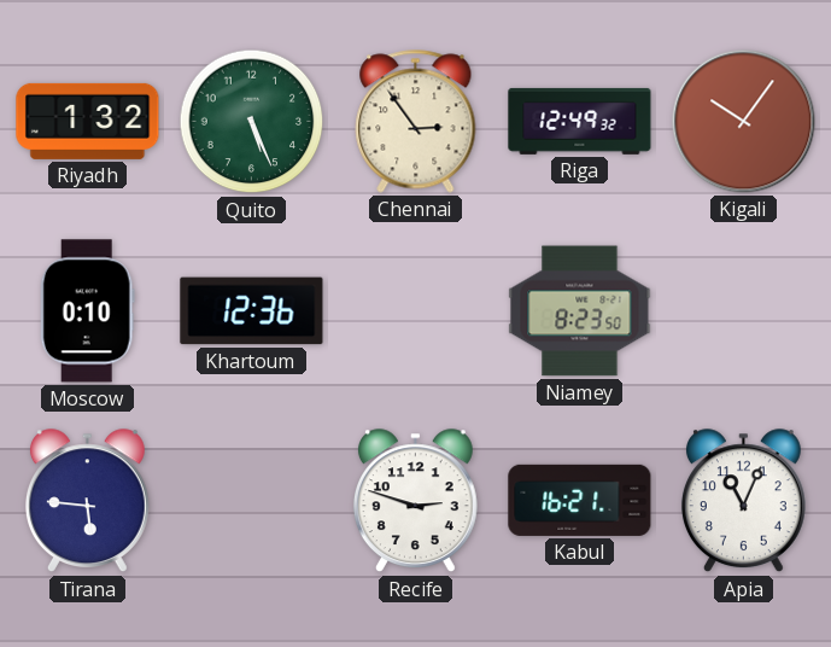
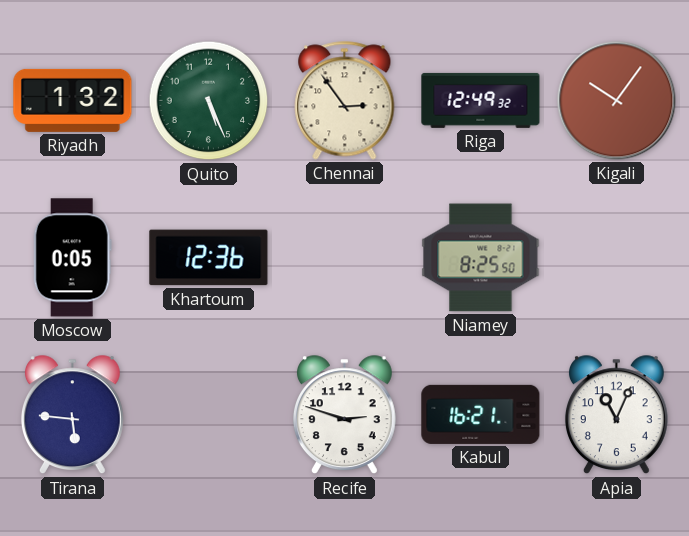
Moscow: 0:10 -> 0:05
Niamey: 8:23 -> 8:25
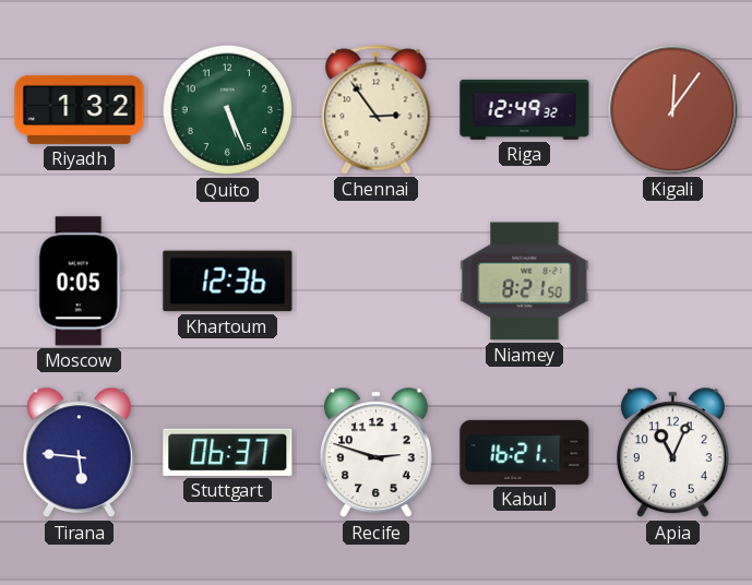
Kigali: 10:06 -> 12:06
Niamey: 8:25 -> 8:21
Stuttgart: none -> 06:37
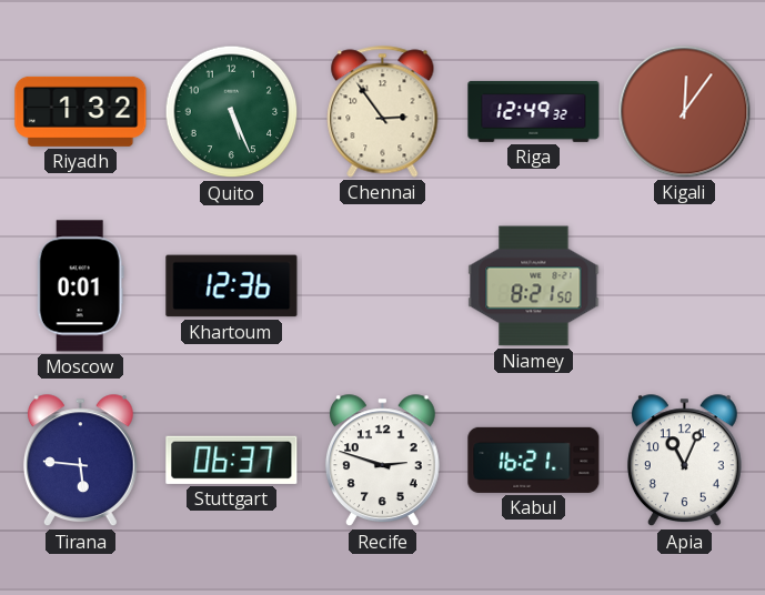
Moscow: 0:05 -> 0:01
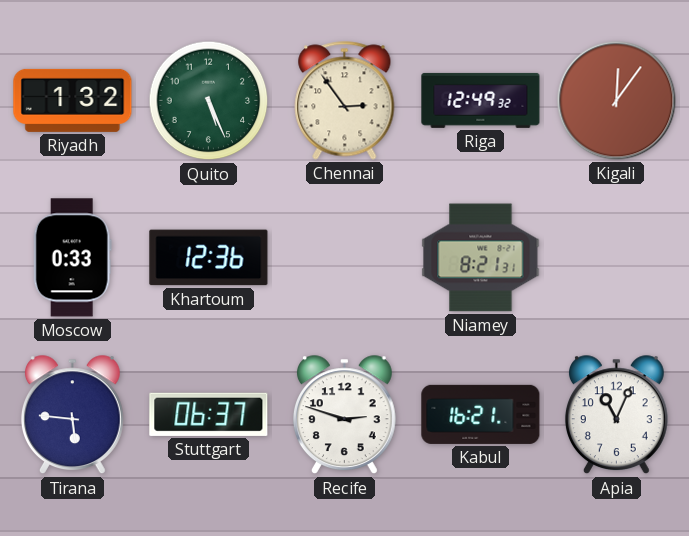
Moscow: 0:01 -> 0:33
Niamey: 8:21:50 -> 8:21:31
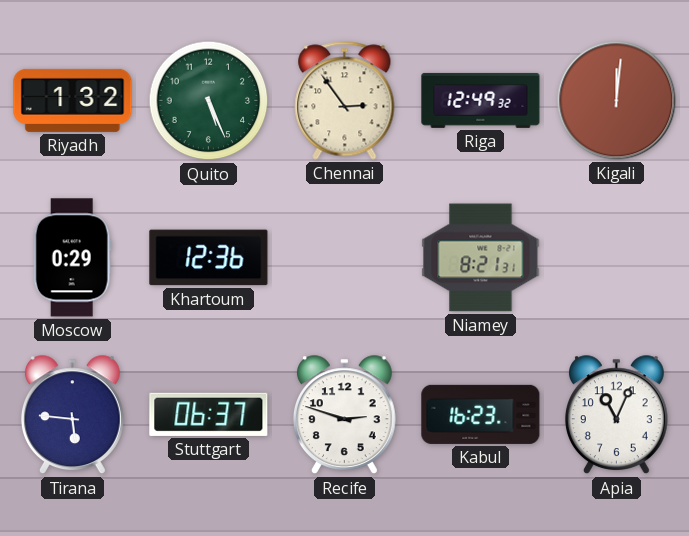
Kigali: 12:06 -> 12:01
Moscow: 0:33 -> 0:29
Kabul: 16:21 -> 16:23
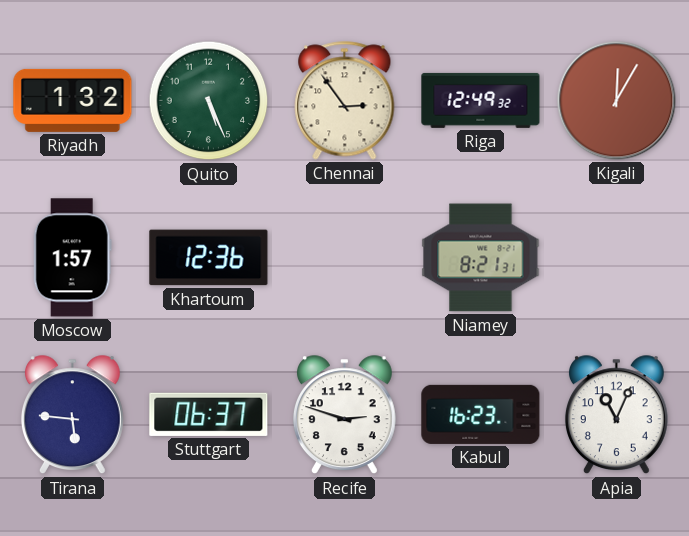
Kigali: 12:01 -> 12:05
Moscow: 0:29 -> 1:57
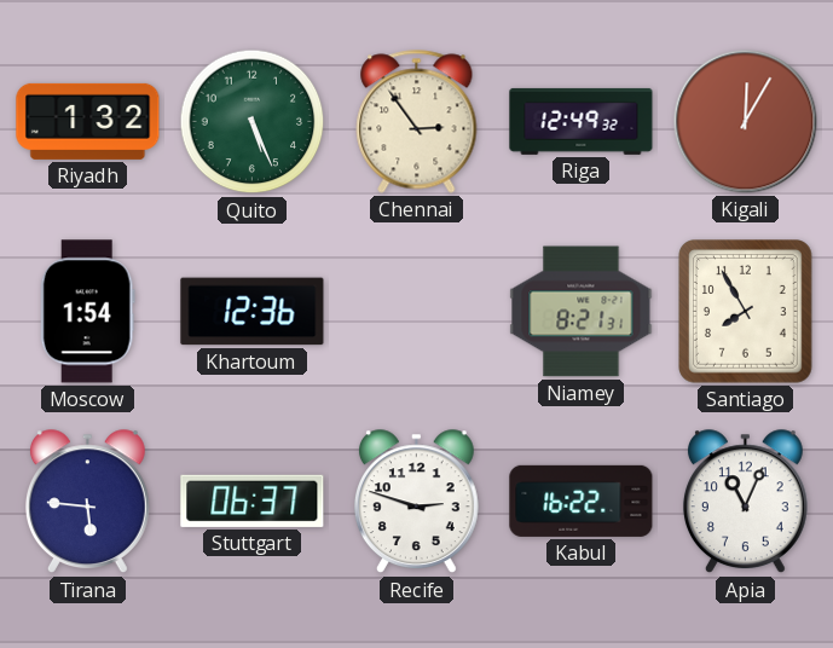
Moscow: 1:57 -> 1:54
Santiago: none -> 7:55
Kabul: 16:23 -> 16:22
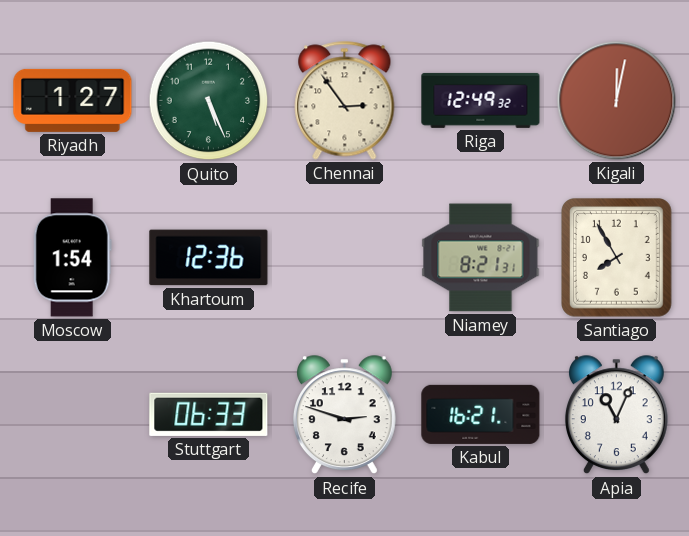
Riyadh: 1:32 -> 1:27
Kigali: 12:05 -> 12:02
Tirana: 5:46 -> none
Stuttgart: 06:37 -> 06:33
Kabul: 16:22 -> 16:21
